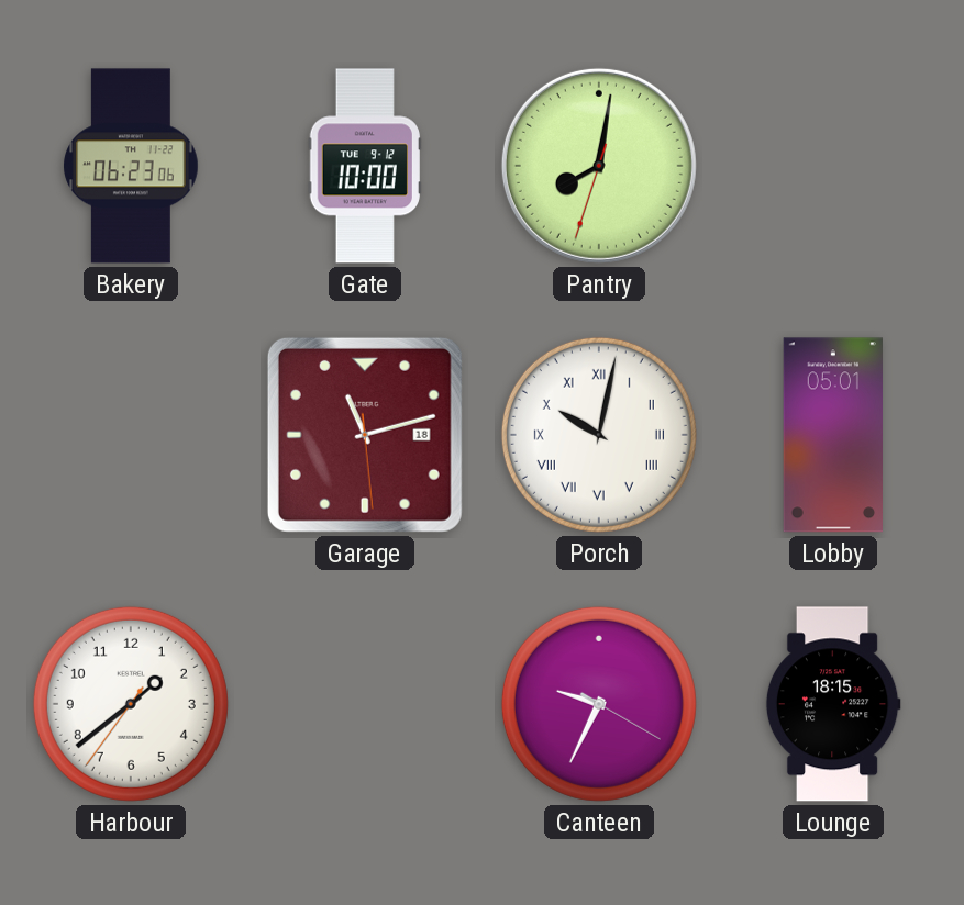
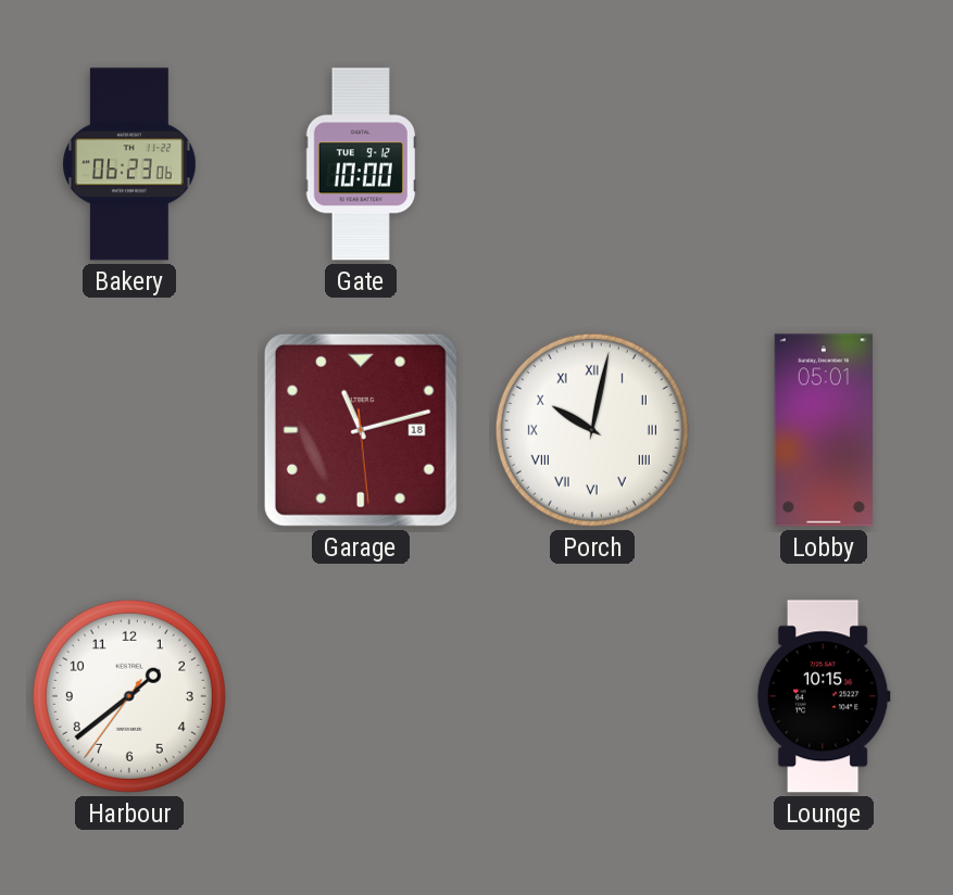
Pantry: 8:01 -> none
Canteen: 9:34 -> none
Lounge: 18:15 -> 10:15
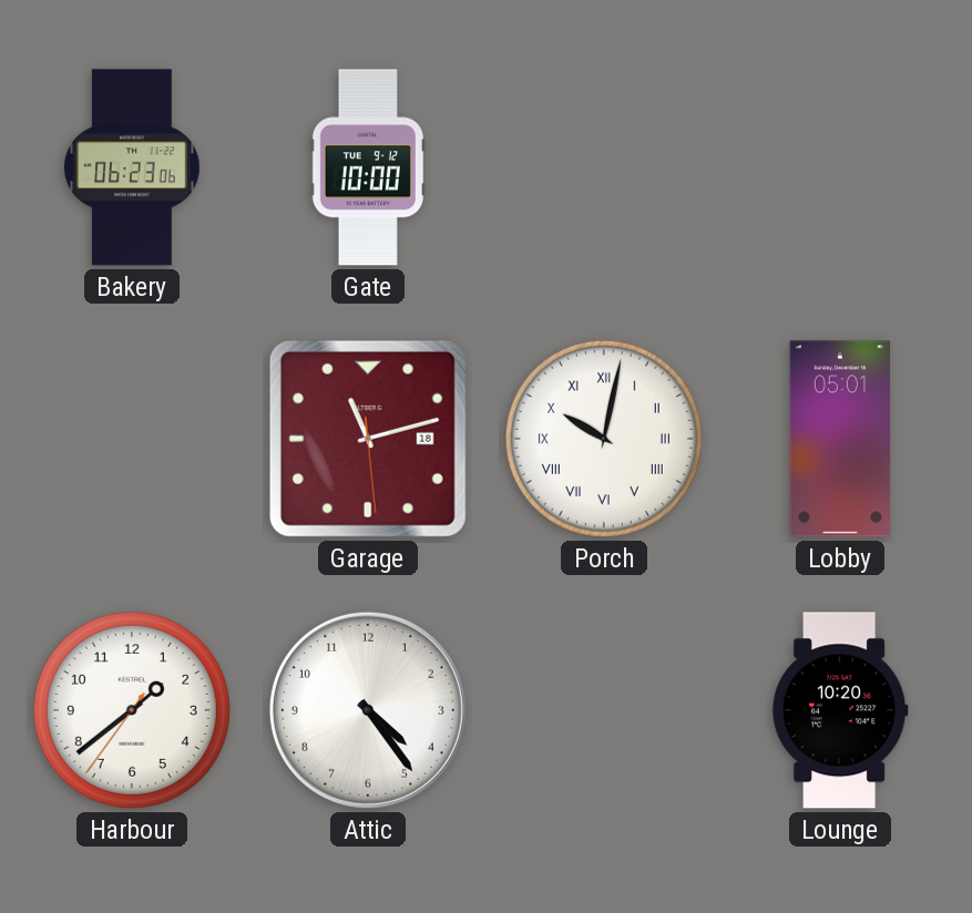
Attic: none -> 4:24
Lounge: 10:15 -> 10:20
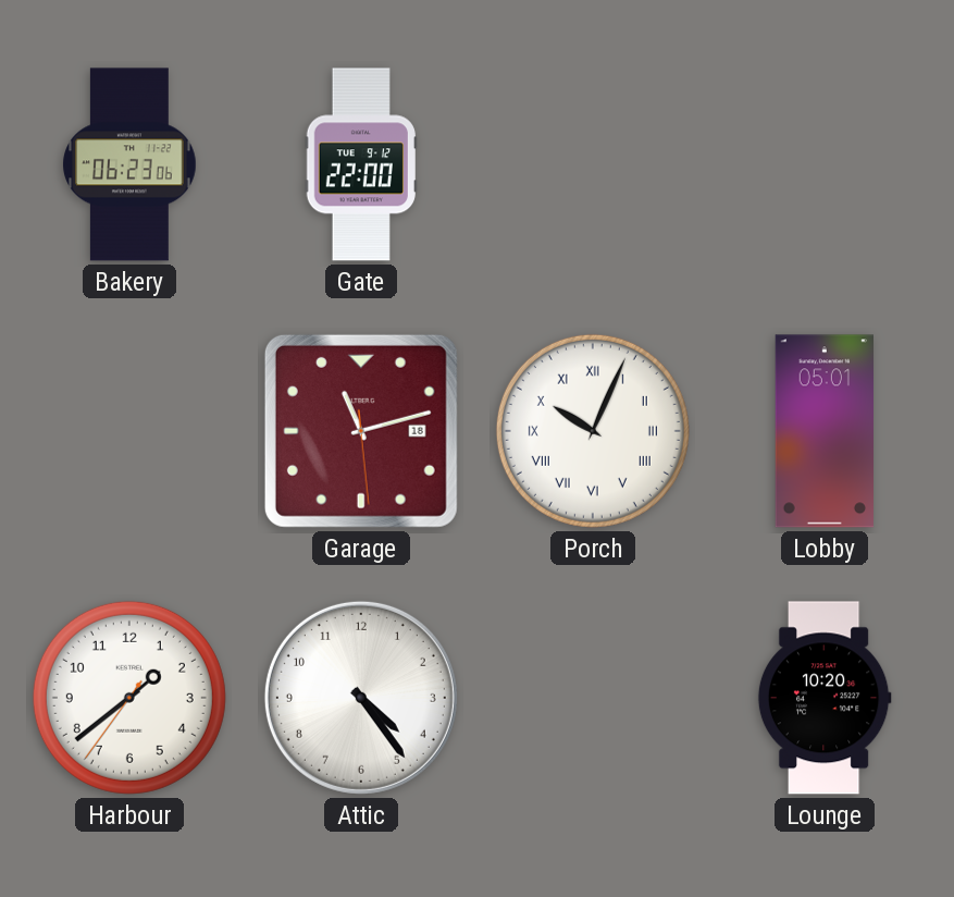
Gate: 10:00 -> 22:00
Porch: 10:02 -> 10:04
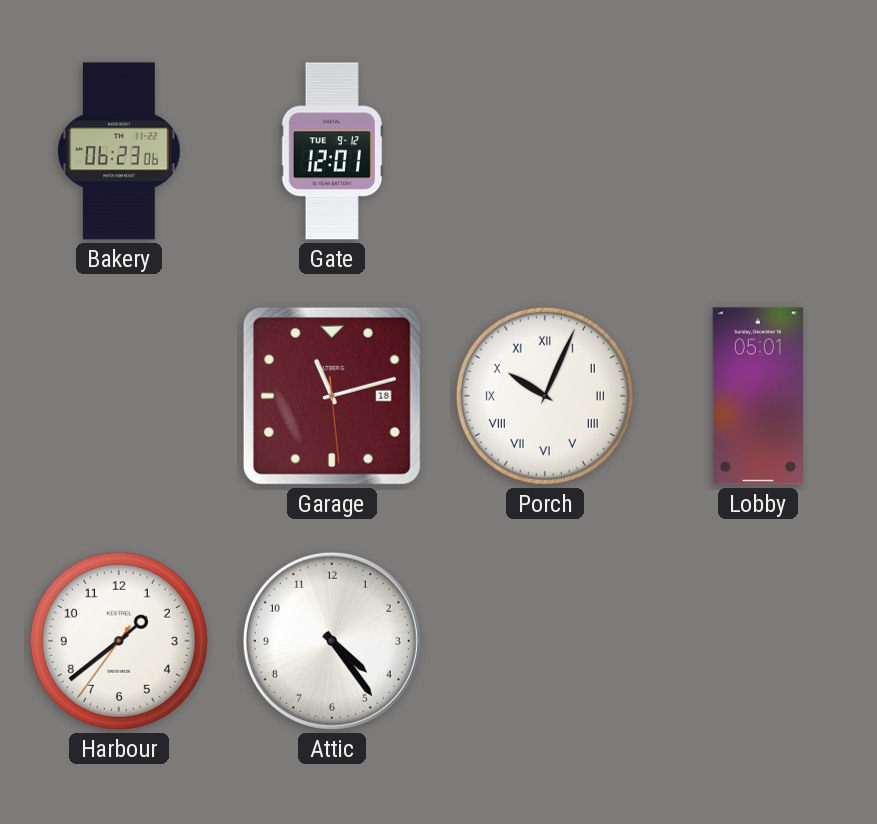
Gate: 22:00 -> 12:01
Lounge: 10:20 -> none
